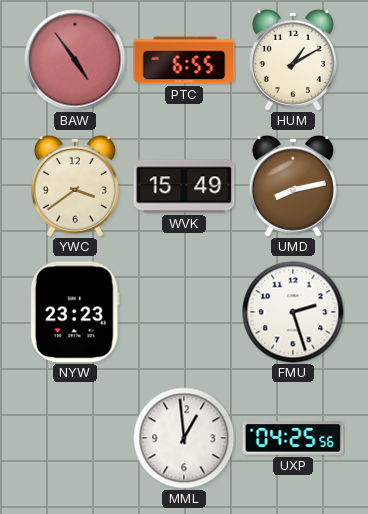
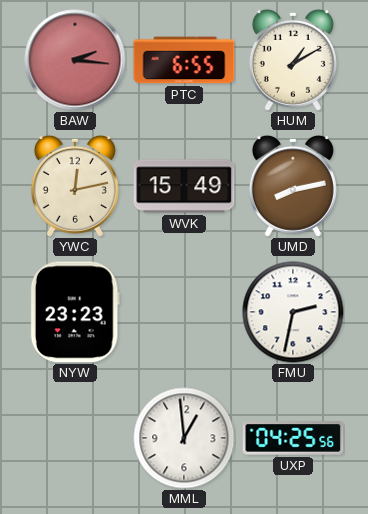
BAW: 4:54 -> 2:16
YWC: 3:39 -> 12:13
FMU: 2:27 -> 2:32
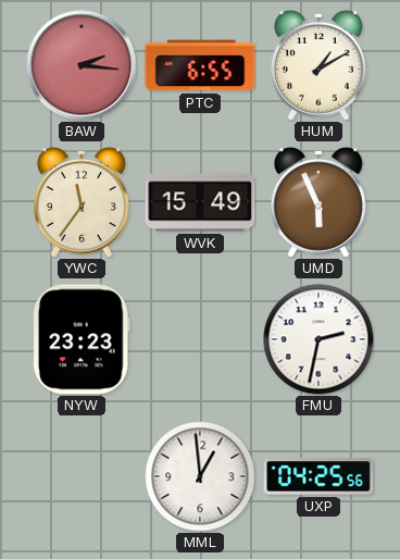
YWC: 12:13 -> 11:36
UMD: 8:13 -> 5:56
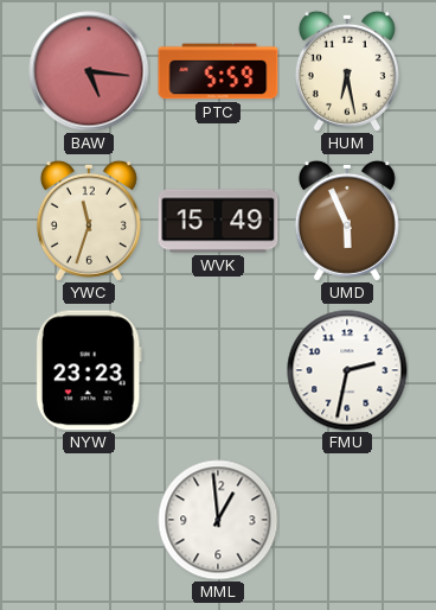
BAW: 2:16 -> 5:16
PTC: 6:55 -> 5:59
HUM: 1:10 -> 6:28
YWC: 11:36 -> 11:33
UXP: 04:25 -> none
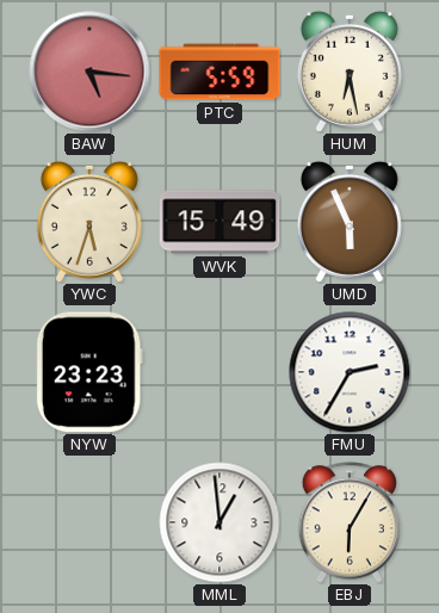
YWC: 11:33 -> 5:33
FMU: 2:32 -> 2:35
EBJ: none -> 6:05
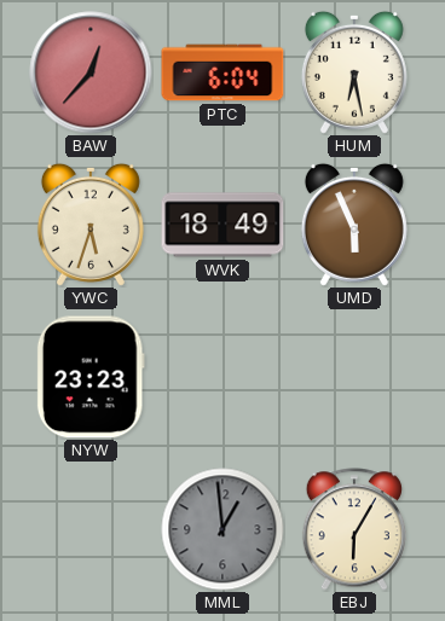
BAW: 5:16 -> 12:37
PTC: 5:59 -> 6:04
WVK: 15:49 -> 18:49
FMU: 2:35 -> none
MML dial: white -> grey
